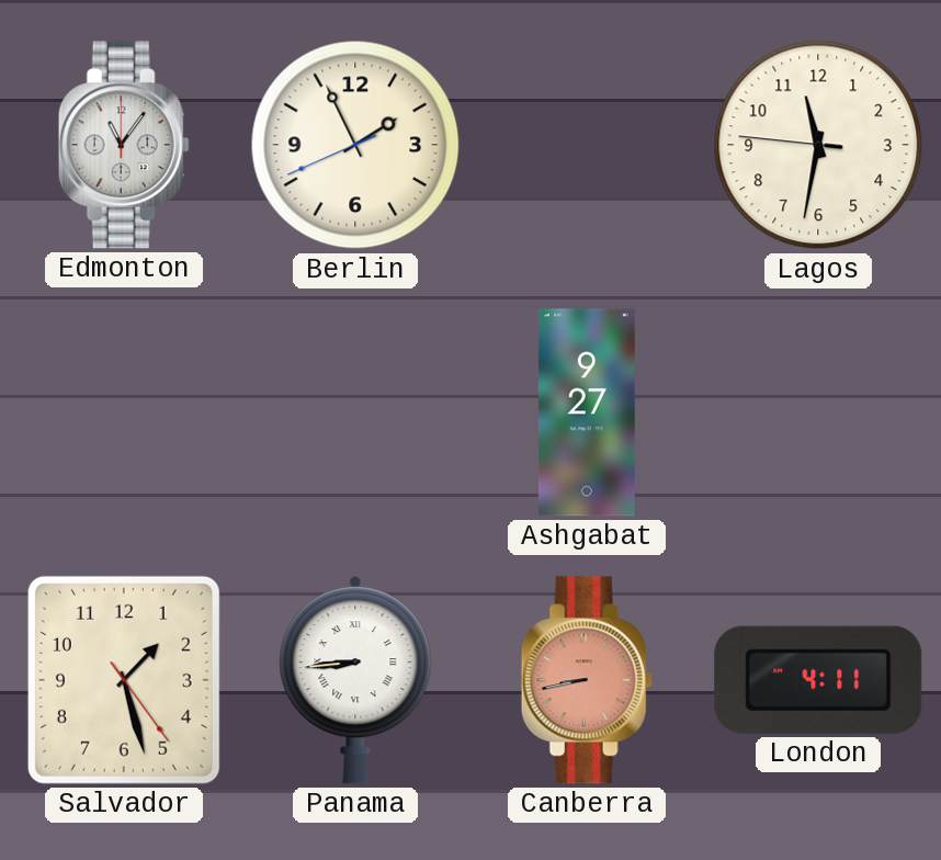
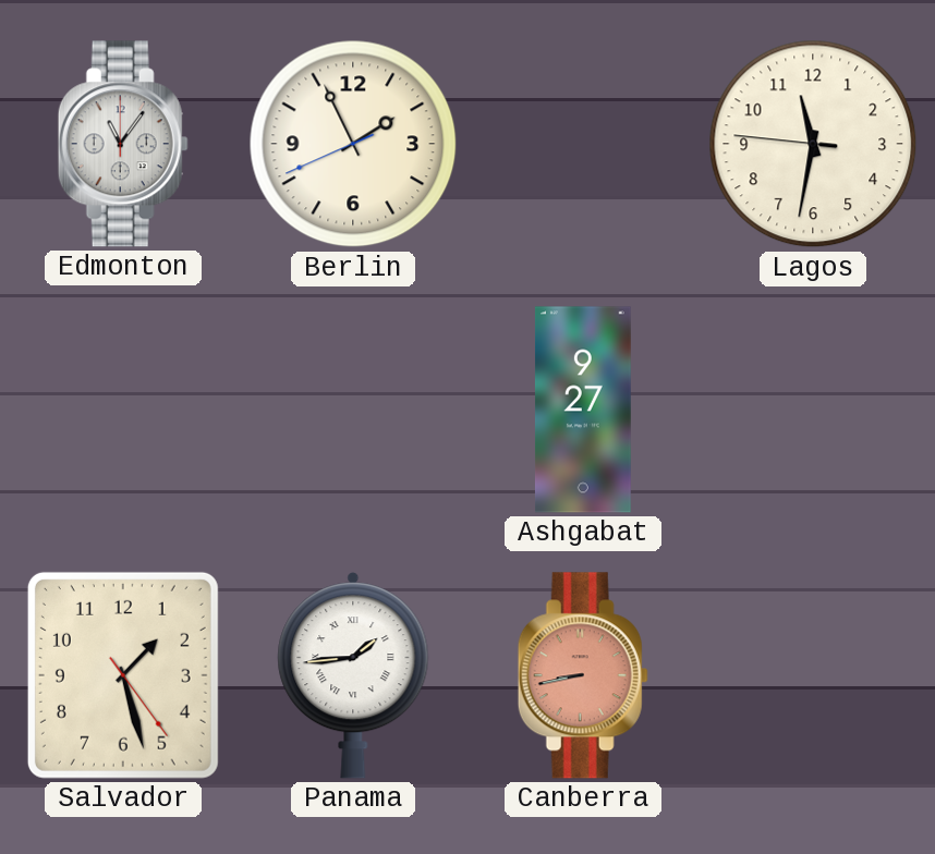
Panama: 8:44 -> 1:44
London: 4:11 -> none
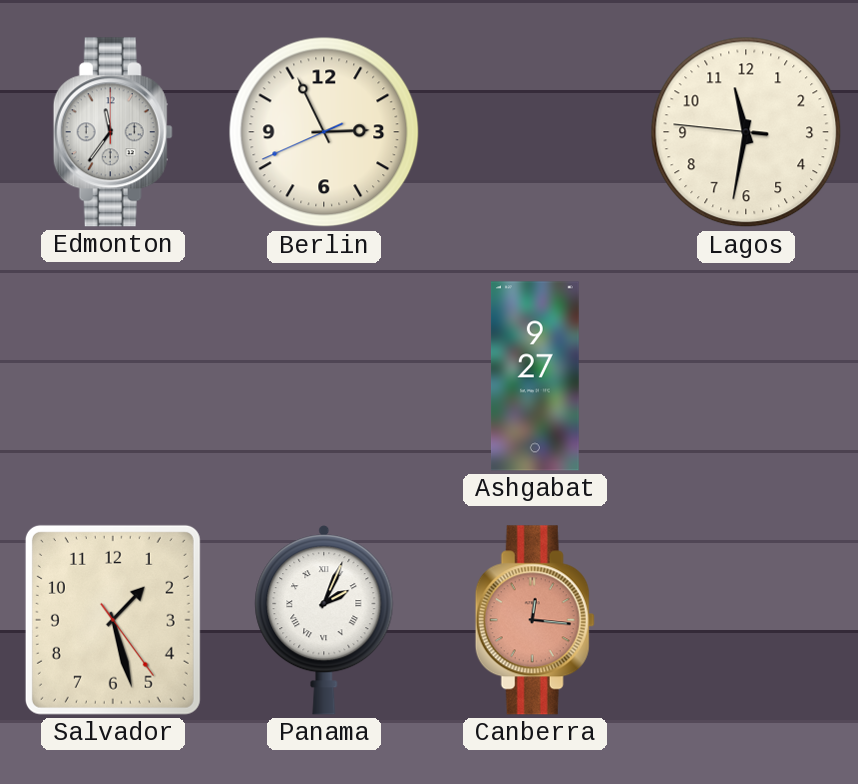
Edmonton: 11:06 -> 11:36
Berlin: 1:55 -> 2:55
Panama: 1:44 -> 2:04
Canberra: 8:43 -> 12:16
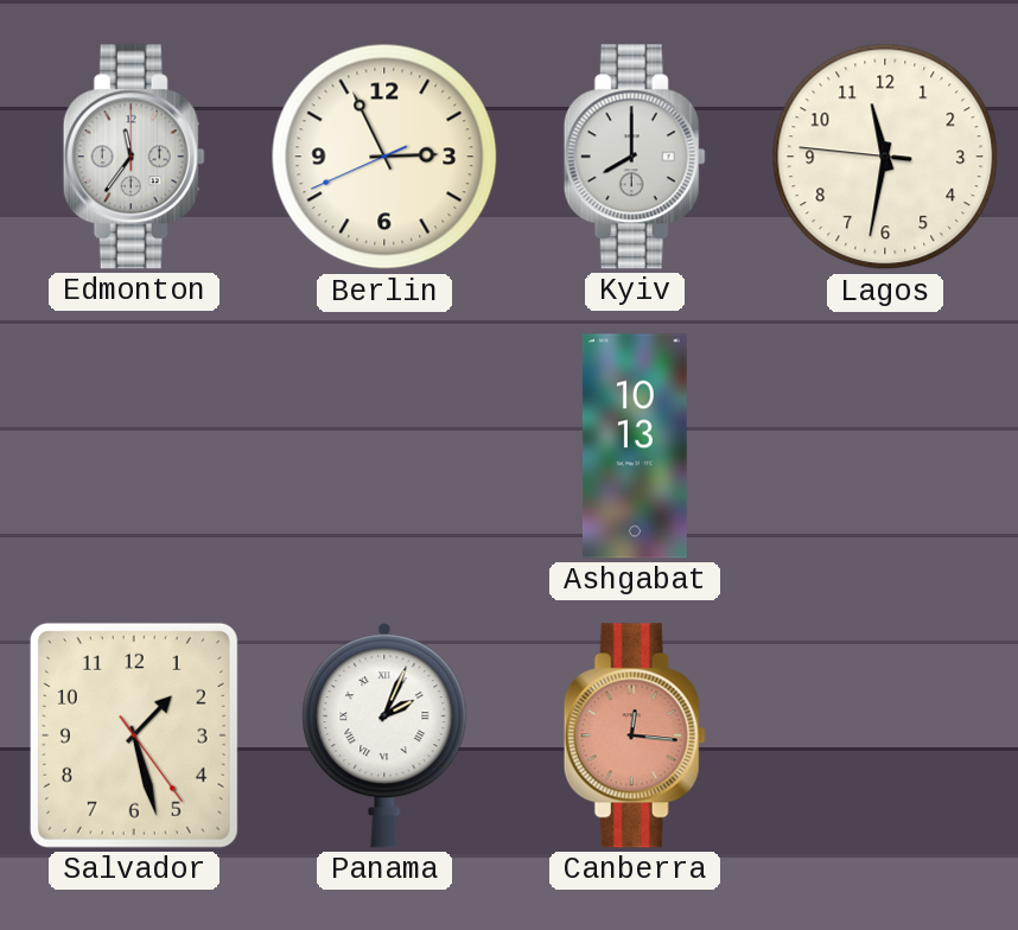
Kyiv: none -> 8:00
Ashgabat: 9:27 -> 10:13
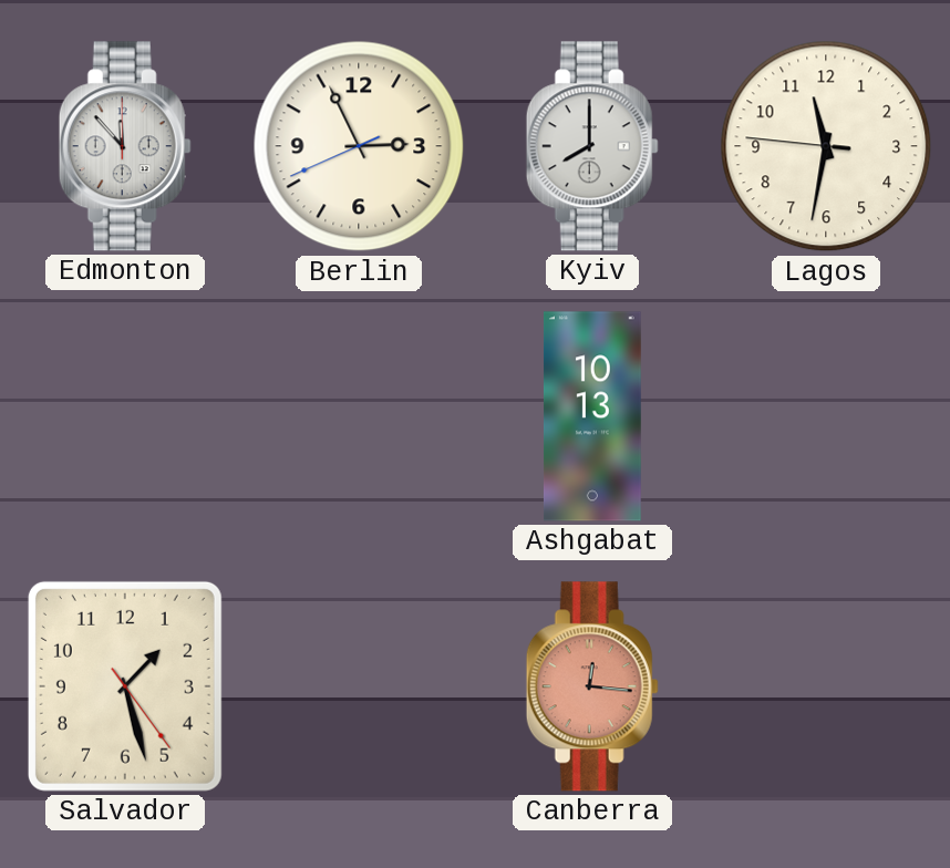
Edmonton: 11:36 -> 11:53
Panama: 2:04 -> none
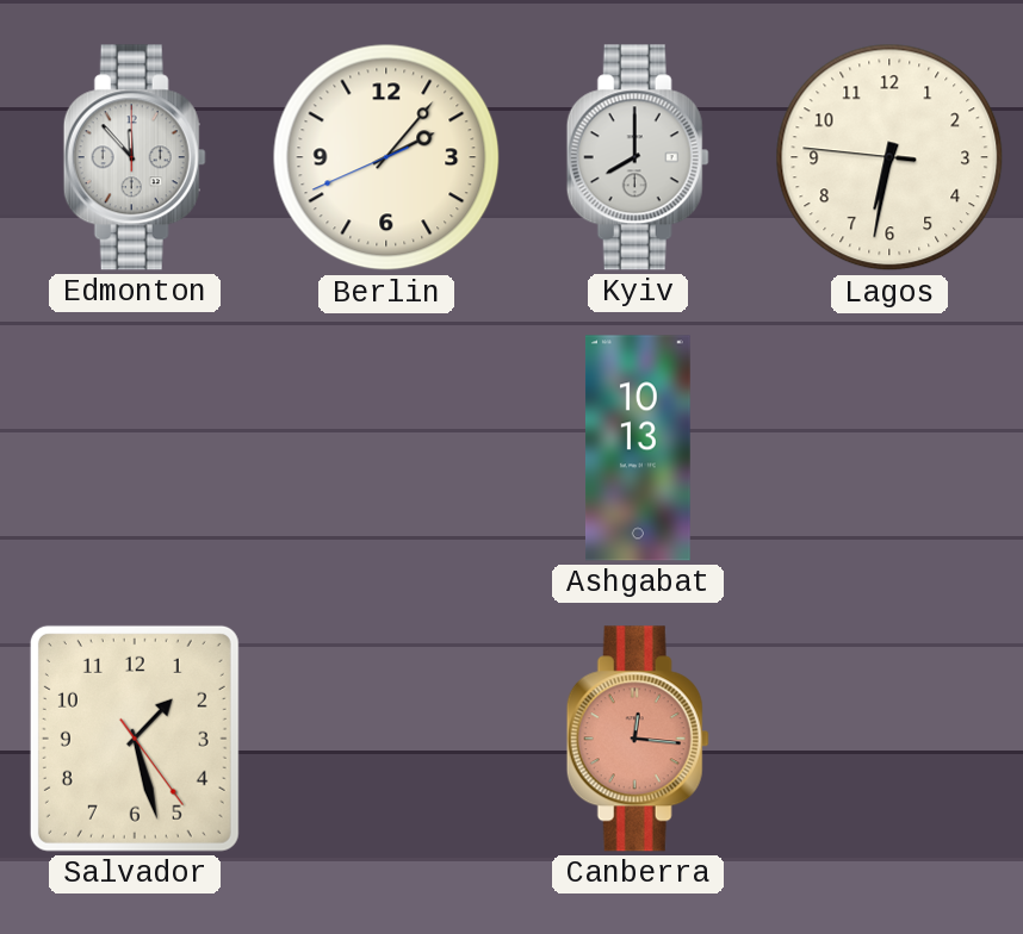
Berlin: 2:55 -> 2:06
Lagos: 11:31 -> 6:31
